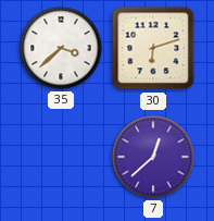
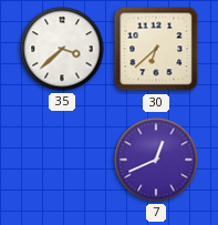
30: 6:12 -> 6:38
7: 12:38 -> 12:41
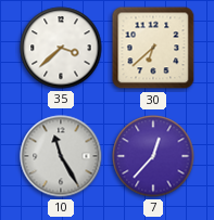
10: none -> 11:25
7: 12:41 -> 12:37
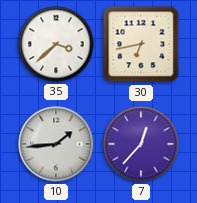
30: 6:38 -> 6:43
10: 11:25 -> 1:44
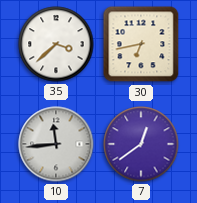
10: 1:44 -> 11:44
7: 12:37 -> 12:39
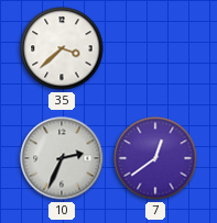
30: 6:43 -> none
10: 11:44 -> 2:34
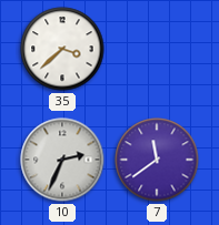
7: 12:39 -> 11:39
